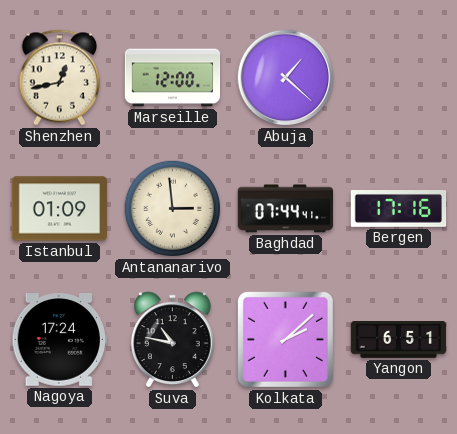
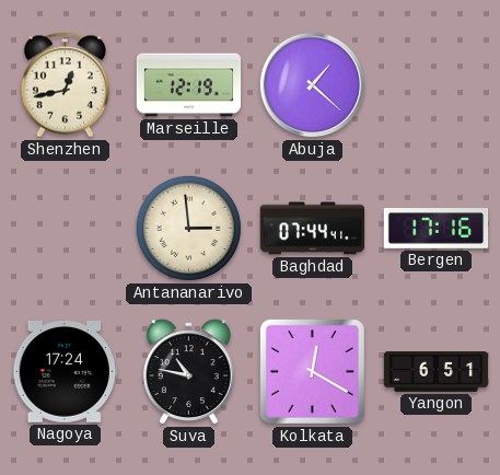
Marseille: 12:00 -> 12:19
Istanbul: 01:09 -> none
Kolkata: 2:08 -> 12:20
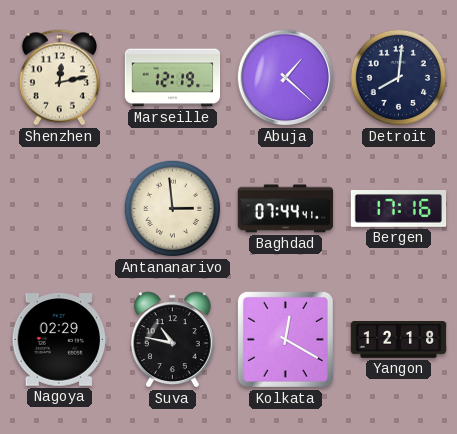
Shenzhen: 12:43 -> 12:13
Detroit: none -> 8:01
Nagoya: 17:24 -> 02:29
Yangon: 6:51 -> 12:18
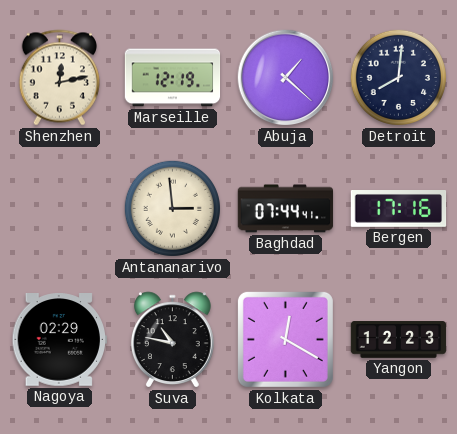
Yangon: 12:18 -> 12:23
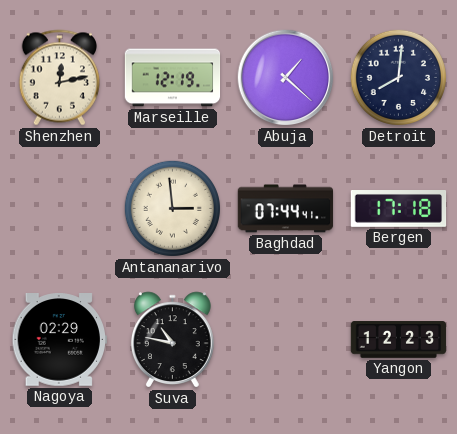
Bergen: 17:16 -> 17:18
Kolkata: 12:20 -> none
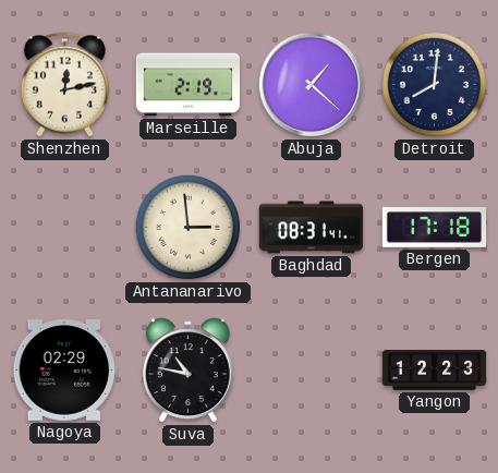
Marseille: 12:19 -> 2:19
Baghdad: 07:44 -> 08:31
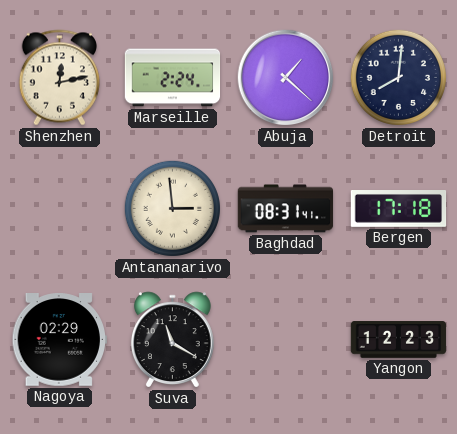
Marseille: 2:19 -> 2:24
Suva: 10:47 -> 11:20
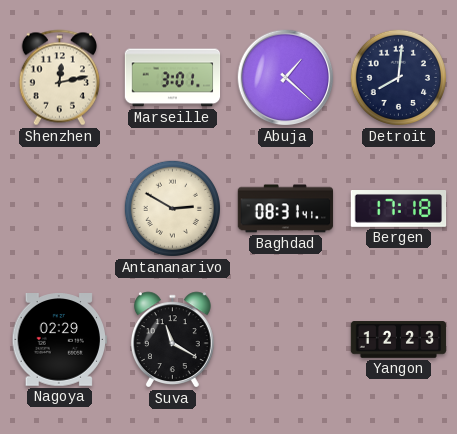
Marseille: 2:24 -> 3:01
Antananarivo: 2:59 -> 2:50
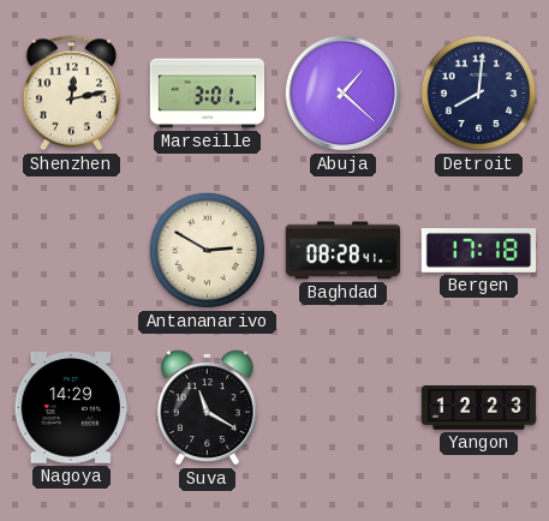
Baghdad: 08:31 -> 08:28
Nagoya: 02:29 -> 14:29
